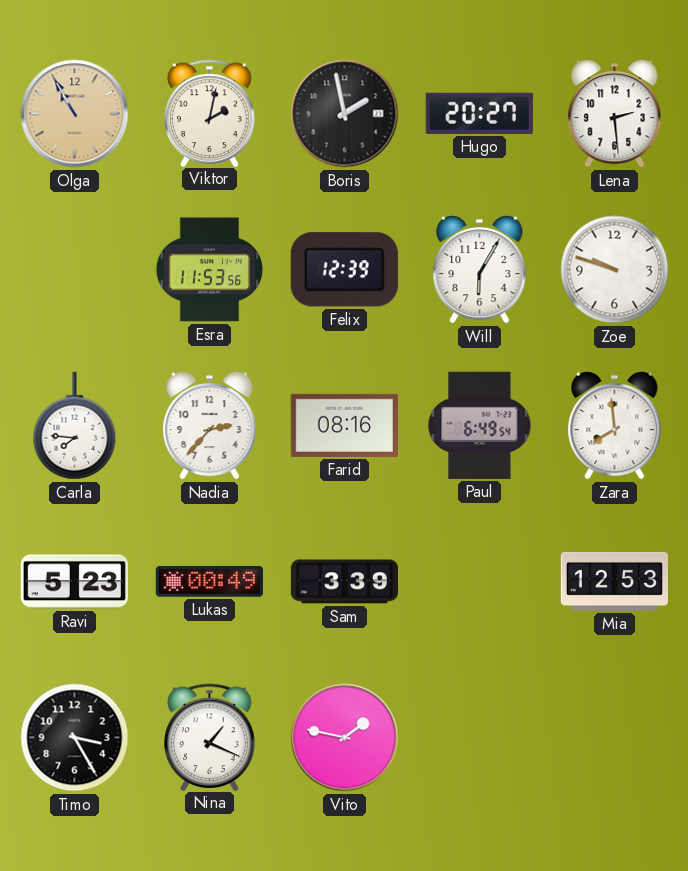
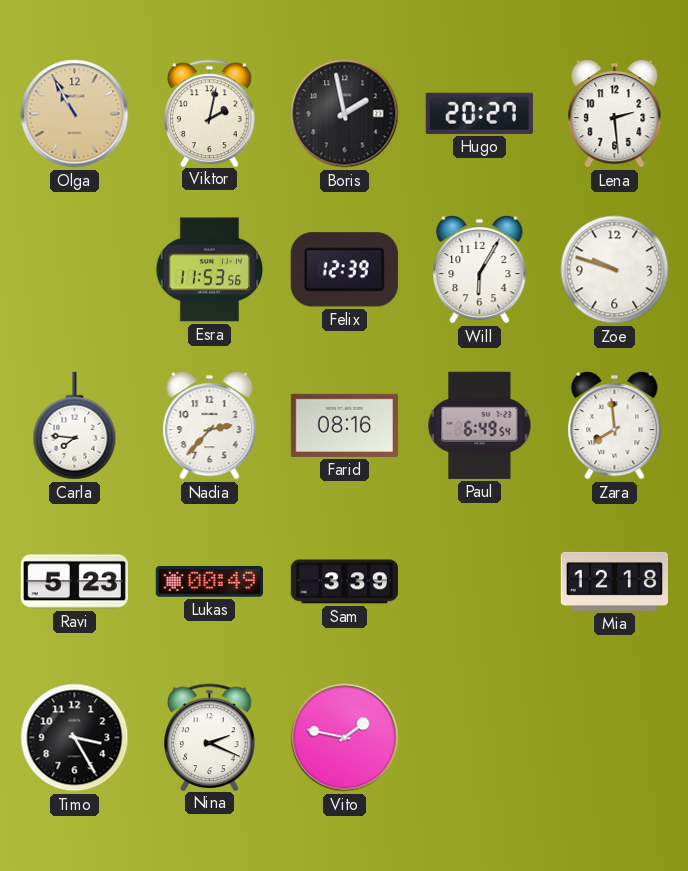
Mia: 12:53 -> 12:18
Nina: 1:19 -> 2:19
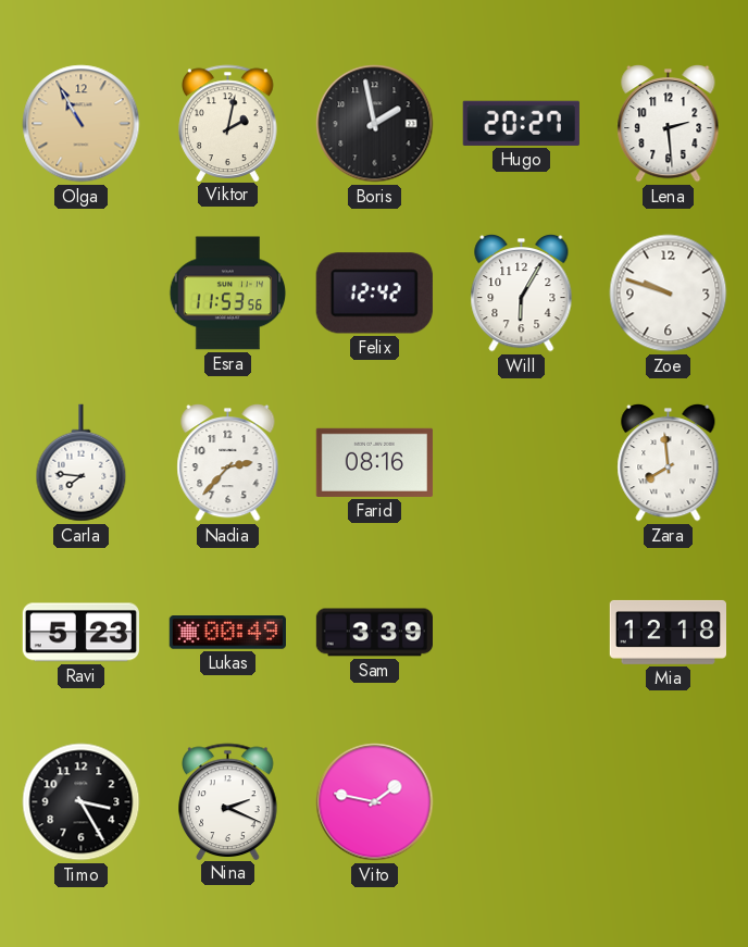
Felix: 12:39 -> 12:42
Paul: 6:49 -> none
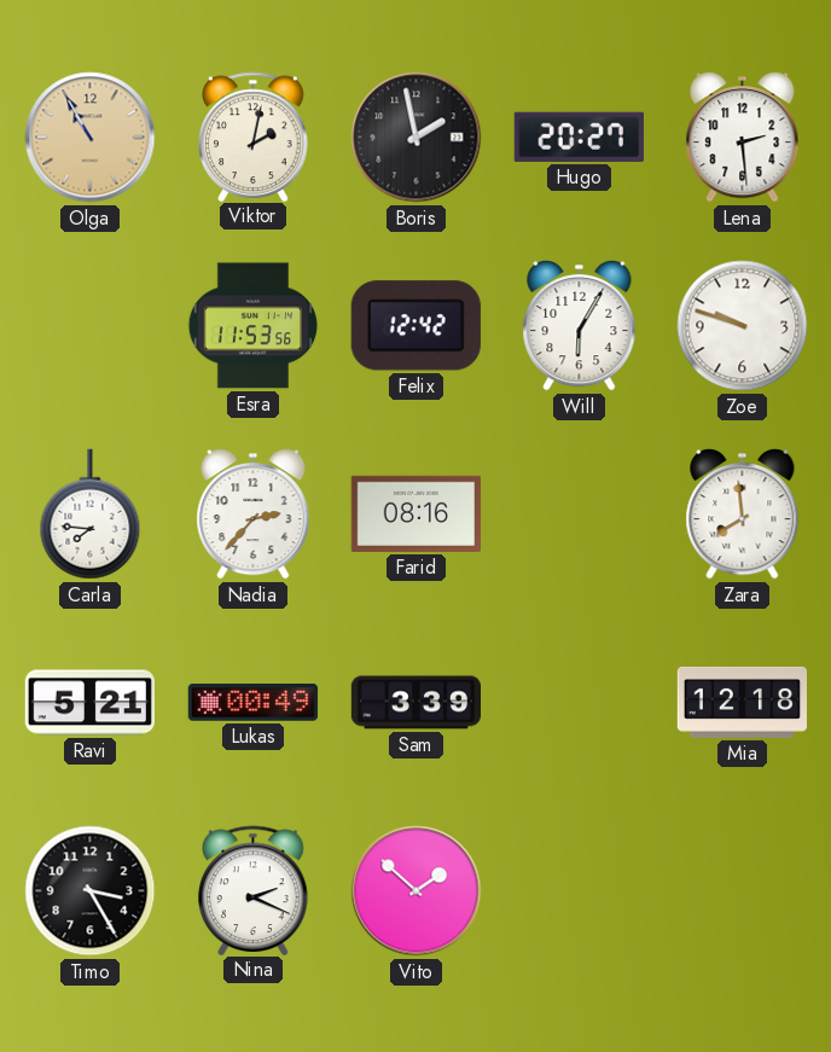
Ravi: 5:23 -> 5:21
Vito: 1:47 -> 1:52
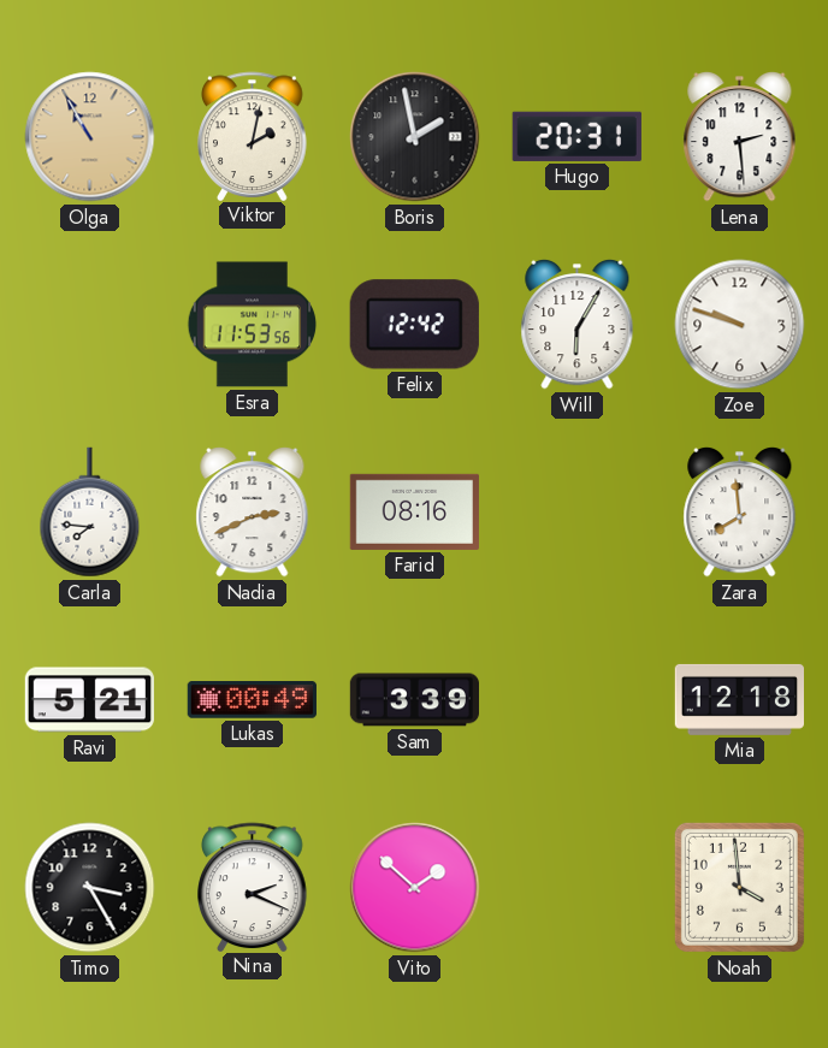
Hugo: 20:27 -> 20:31
Nadia: 2:37 -> 2:41
Noah: none -> 3:59
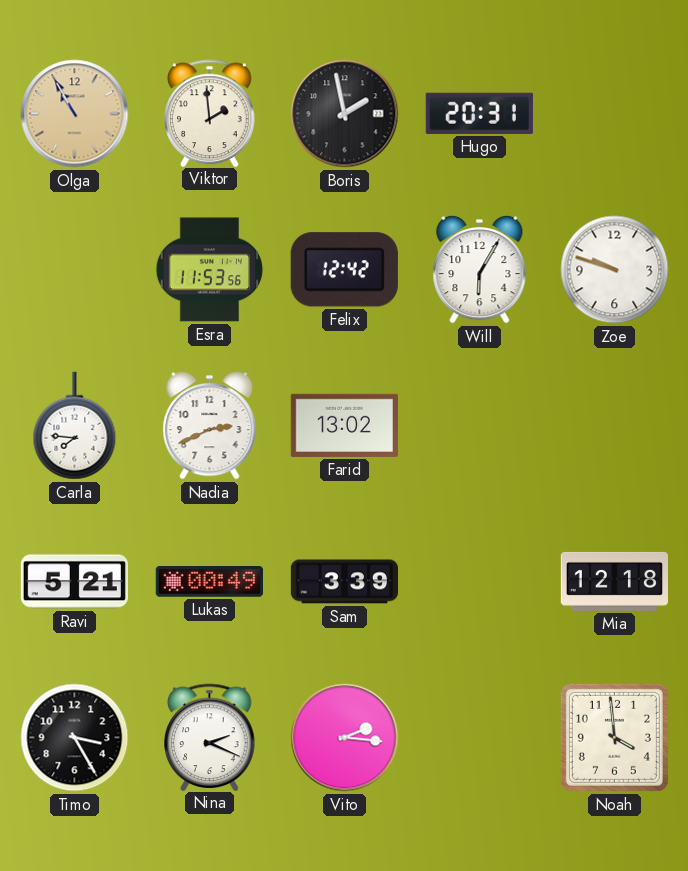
Viktor: 2:02 -> 1:59
Lena: 2:29 -> none
Farid: 08:16 -> 13:02
Zara: 7:59 -> none
Vito: 1:52 -> 2:16
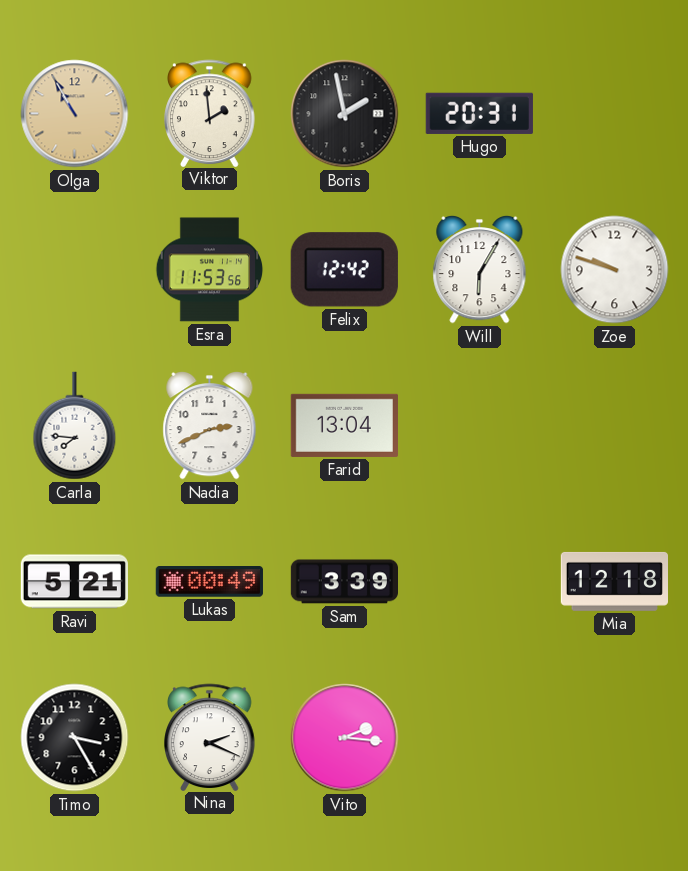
Farid: 13:02 -> 13:04
Noah: 3:59 -> none
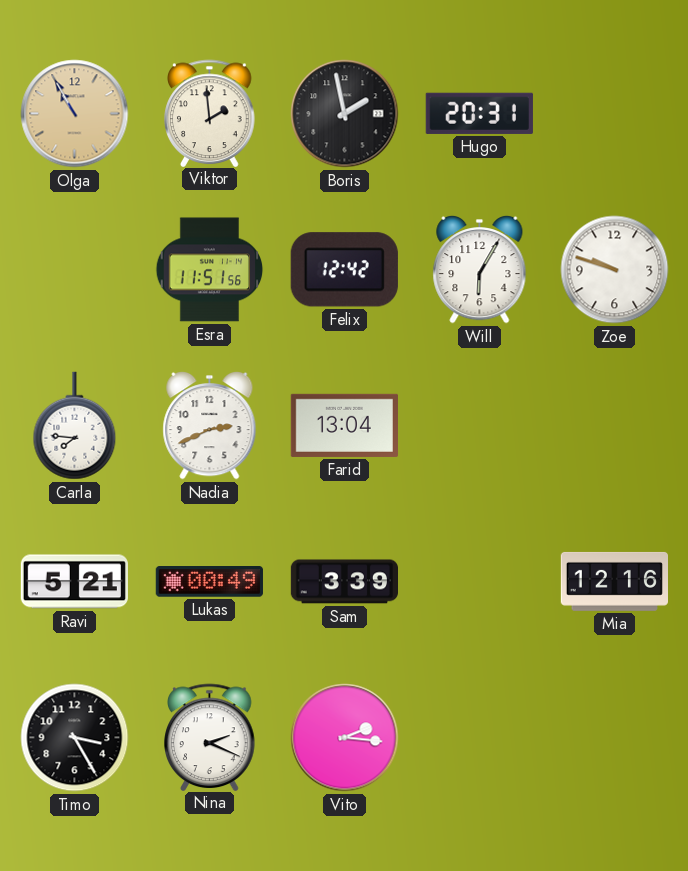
Esra: 11:53 -> 11:51
Mia: 12:18 -> 12:16
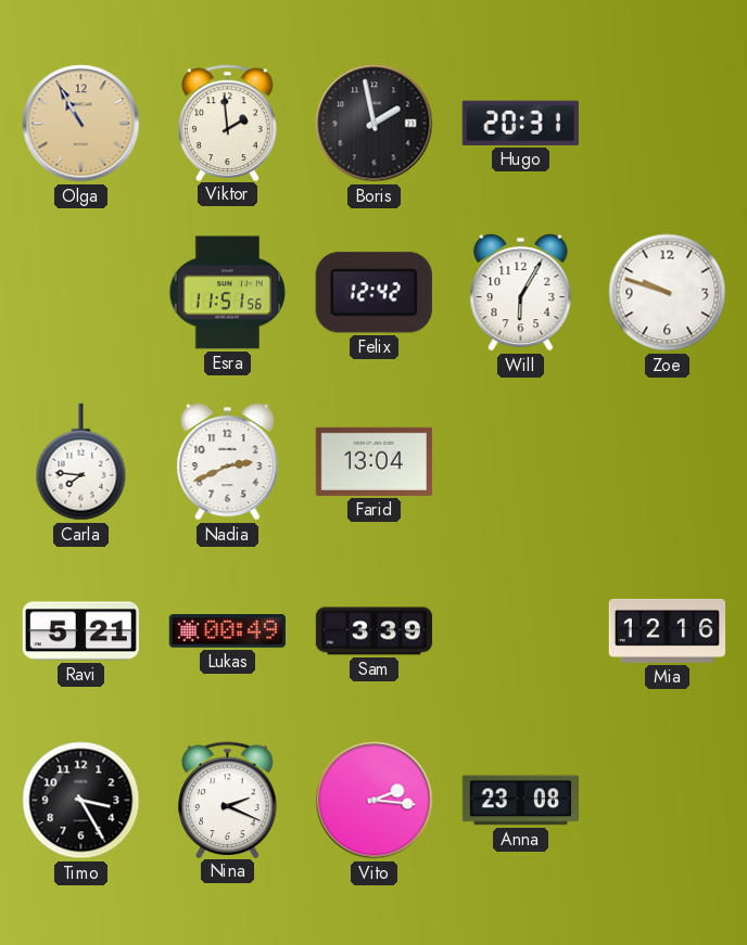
Anna: none -> 23:08
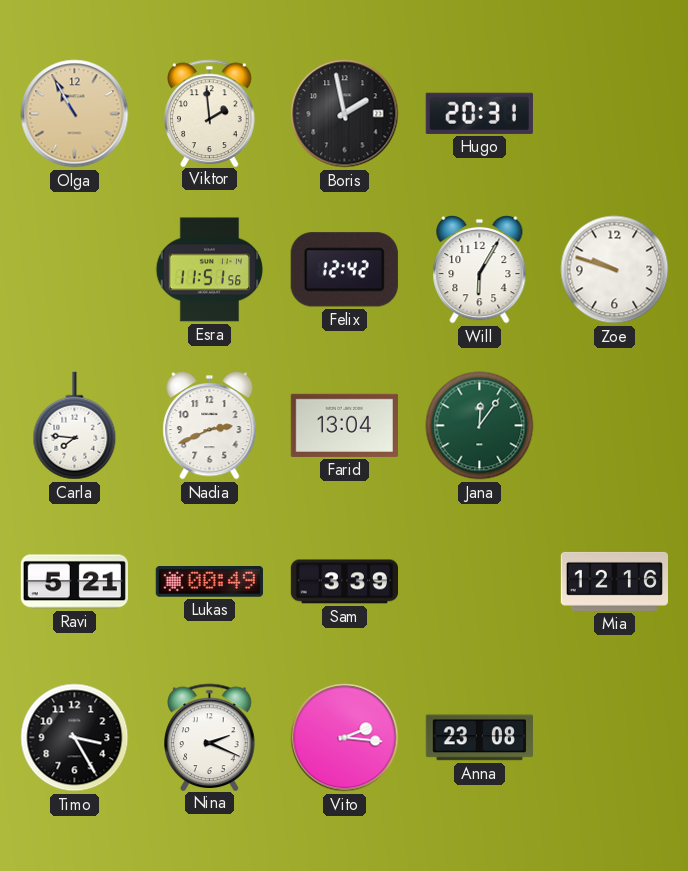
Jana: none -> 12:06
